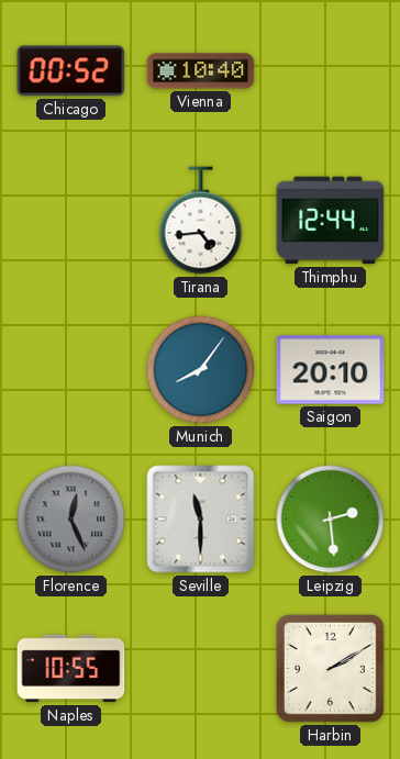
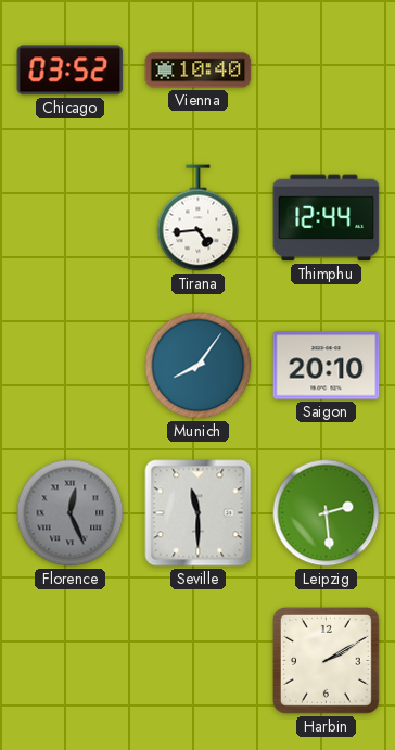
Chicago: 00:52 -> 03:52
Naples: 10:55 -> none
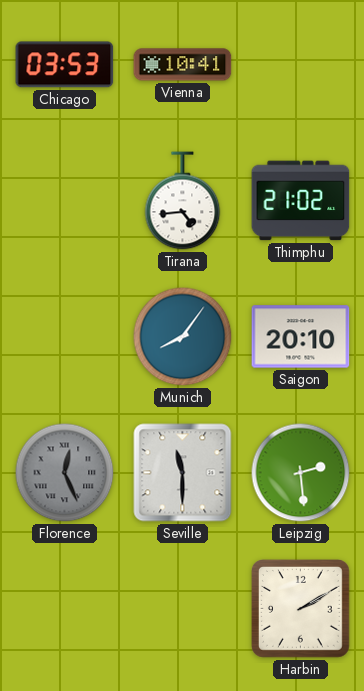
Chicago: 03:52 -> 03:53
Vienna: 10:40 -> 10:41
Thimphu: 12:44 -> 21:02
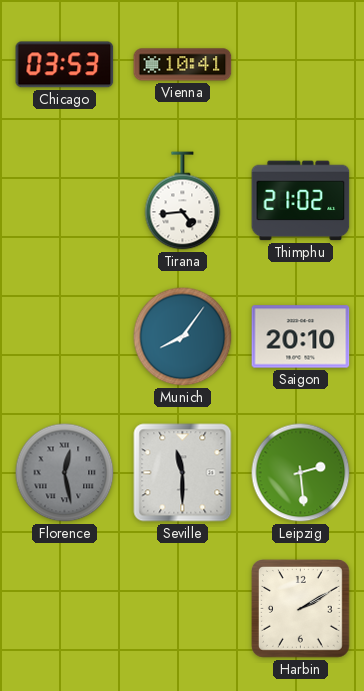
Florence: 12:26 -> 12:28
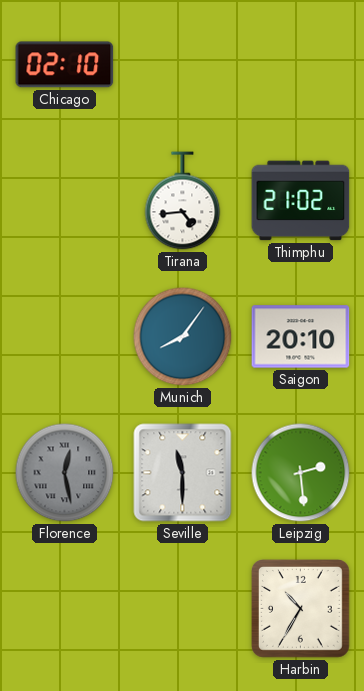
Chicago: 03:53 -> 02:10
Vienna: 10:41 -> none
Harbin: 2:10 -> 10:35
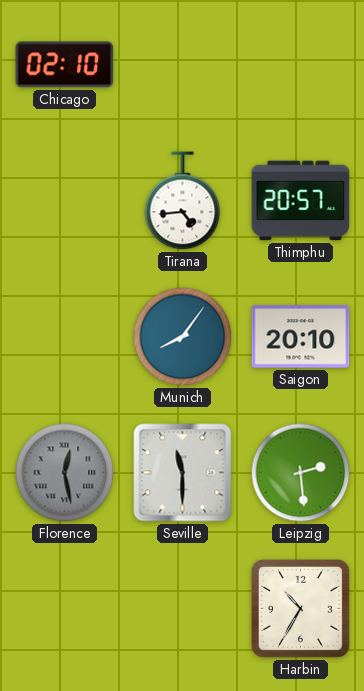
Thimphu: 21:02 -> 20:57
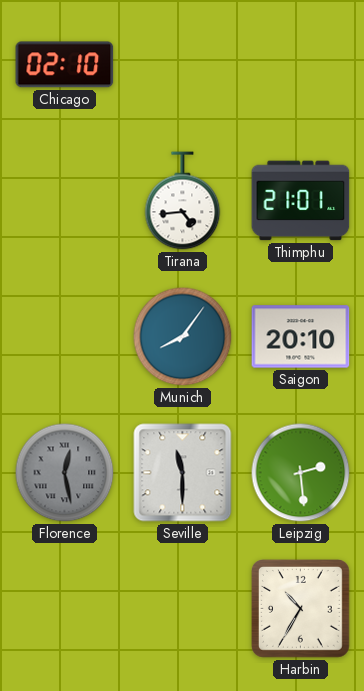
Thimphu: 20:57 -> 21:01
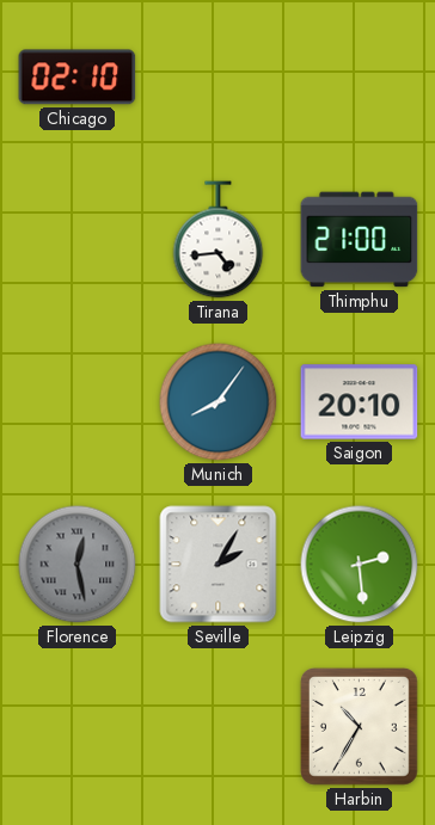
Thimphu: 21:01 -> 21:00
Seville: 11:30 -> 2:05
